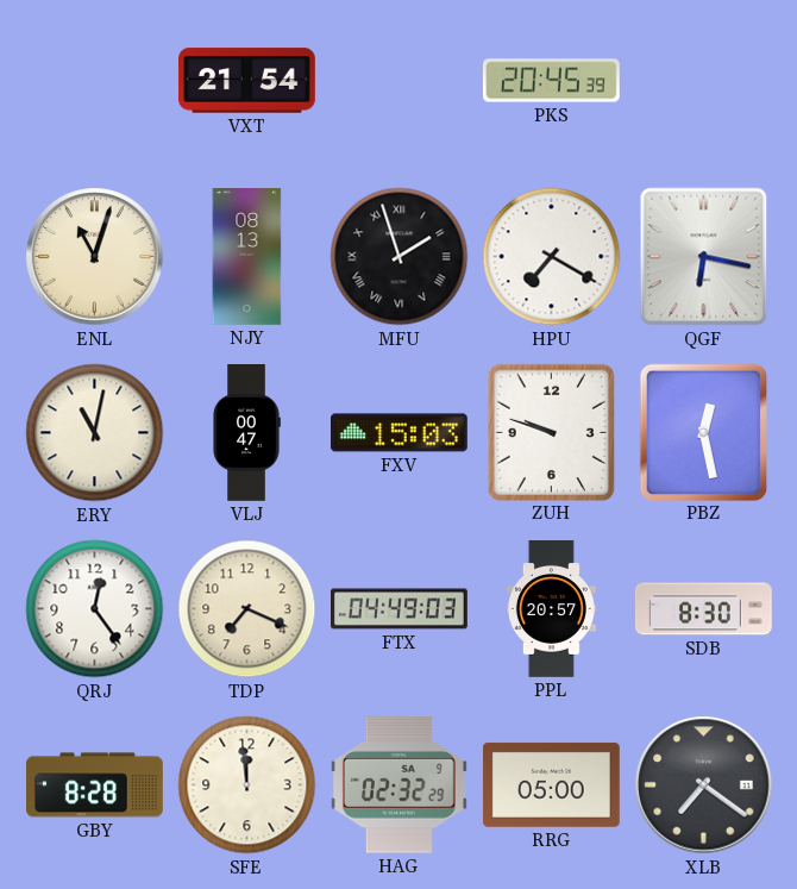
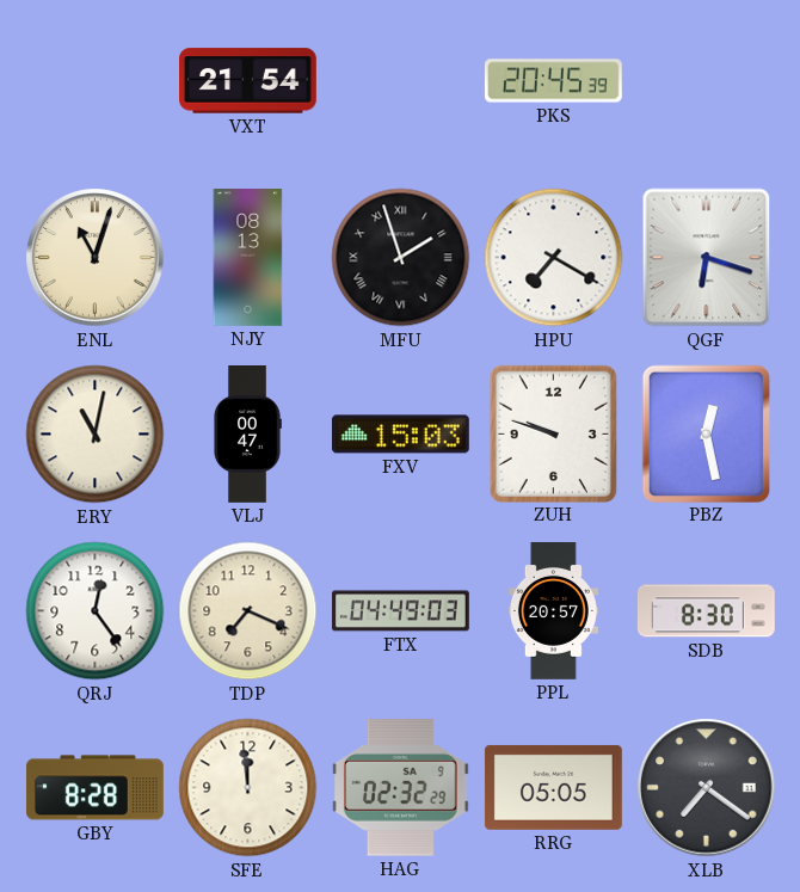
QGF: 6:17 -> 6:18
RRG: 05:00 -> 05:05
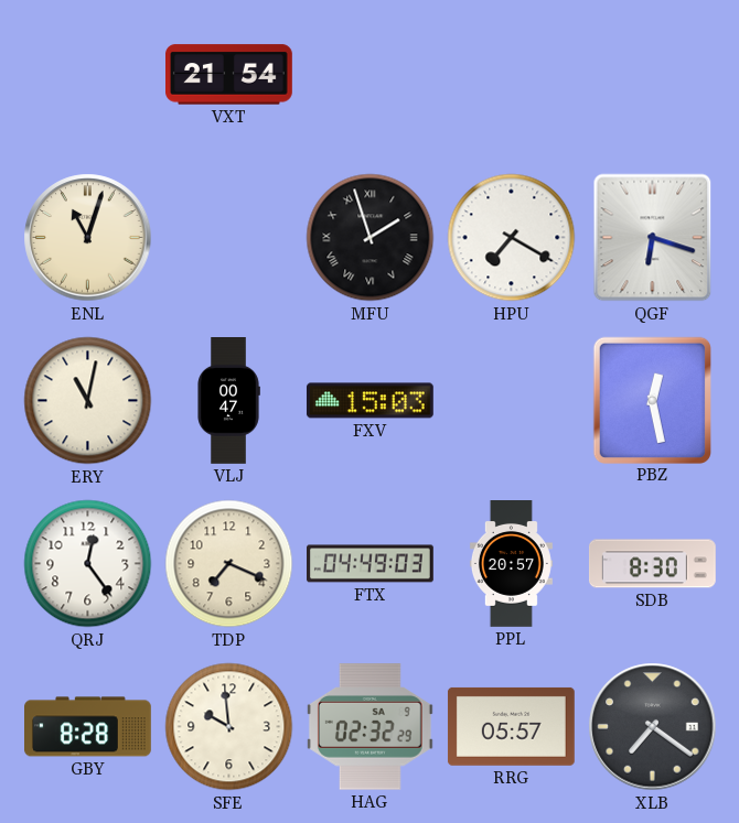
PKS: 20:45 -> none
NJY: 08:13 -> none
ZUH: 9:48 -> none
SFE: 11:59 -> 9:59
RRG: 05:05 -> 05:57
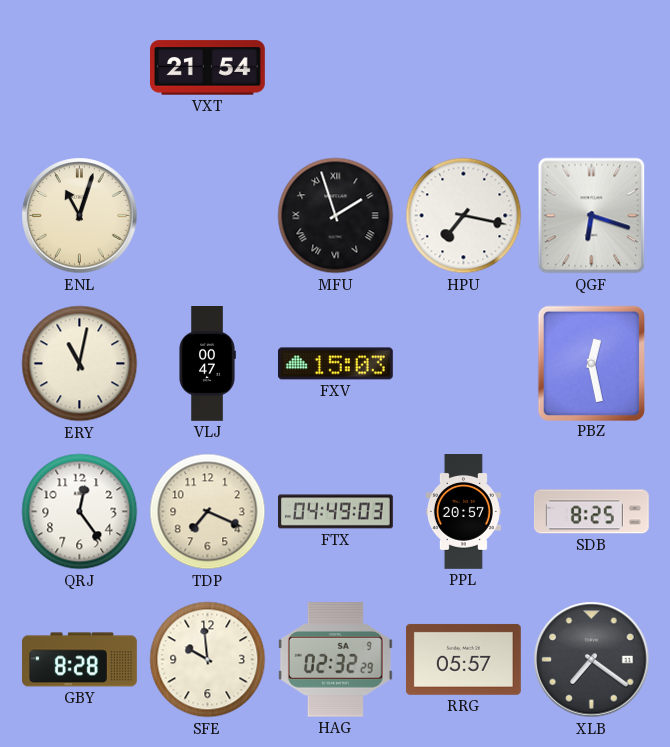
HPU: 7:20 -> 7:17
SDB: 8:30 -> 8:25
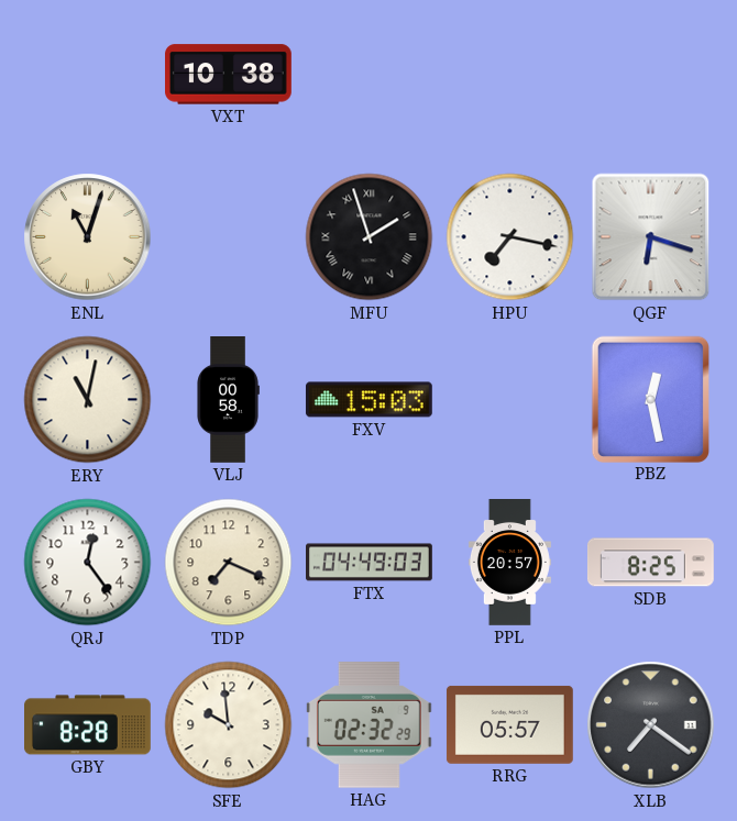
VXT: 21:54 -> 10:38
VLJ: 00:47 -> 00:58
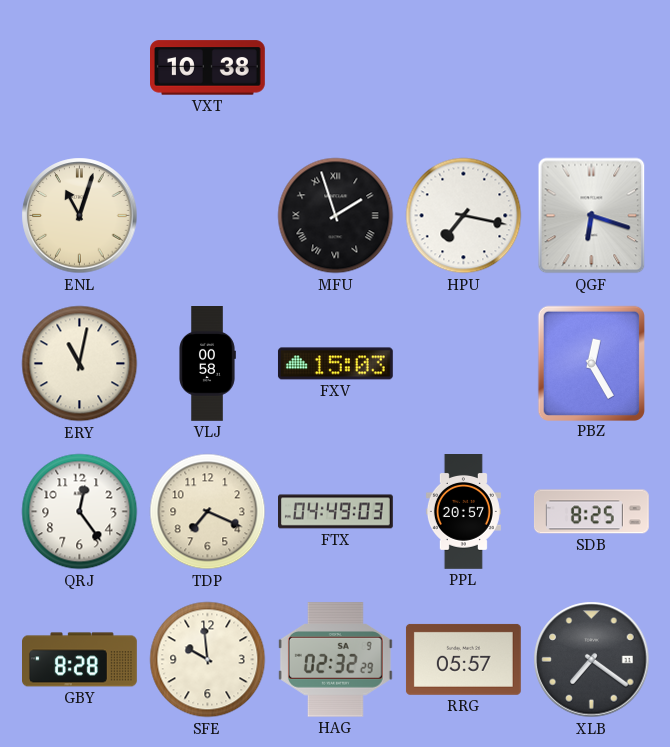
PBZ: 12:28 -> 12:25
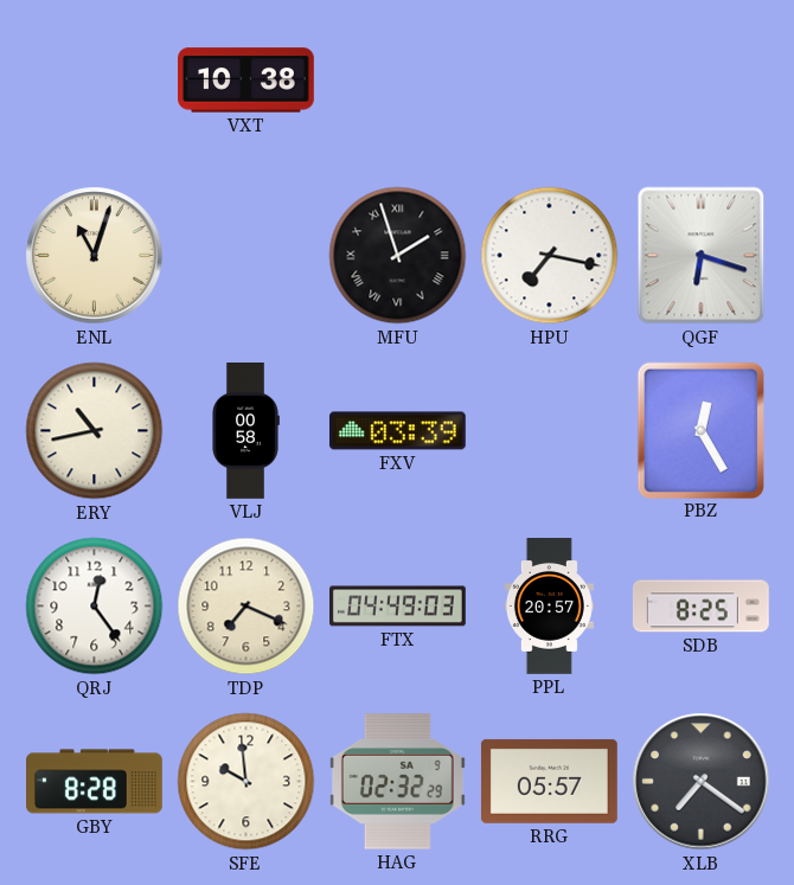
ERY: 11:02 -> 10:43
FXV: 15:03 -> 03:39
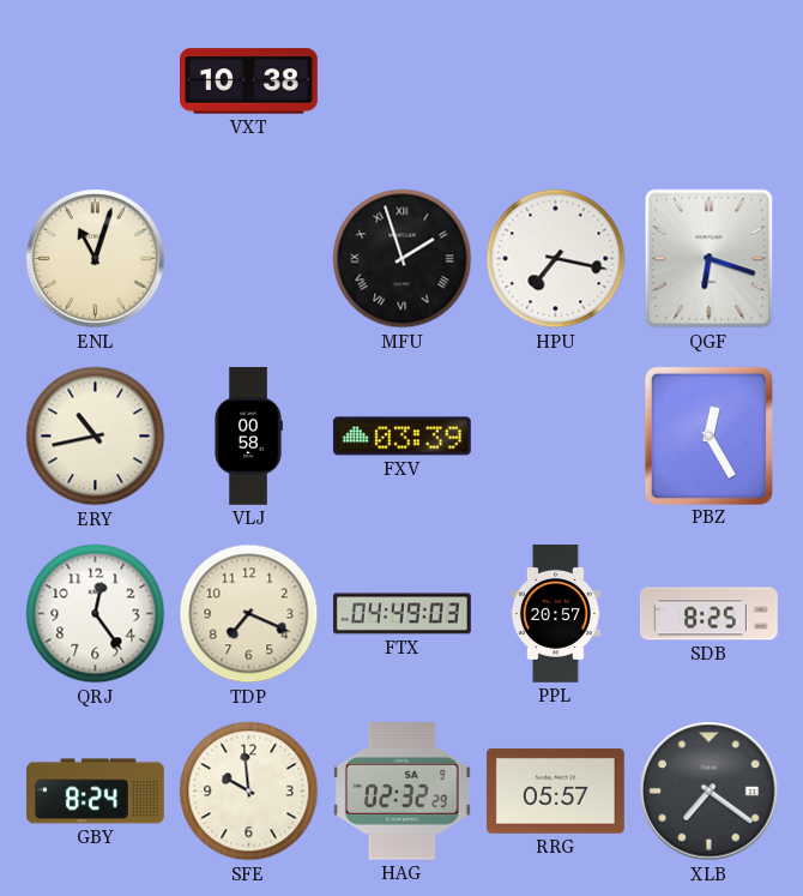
GBY: 8:28 -> 8:24
